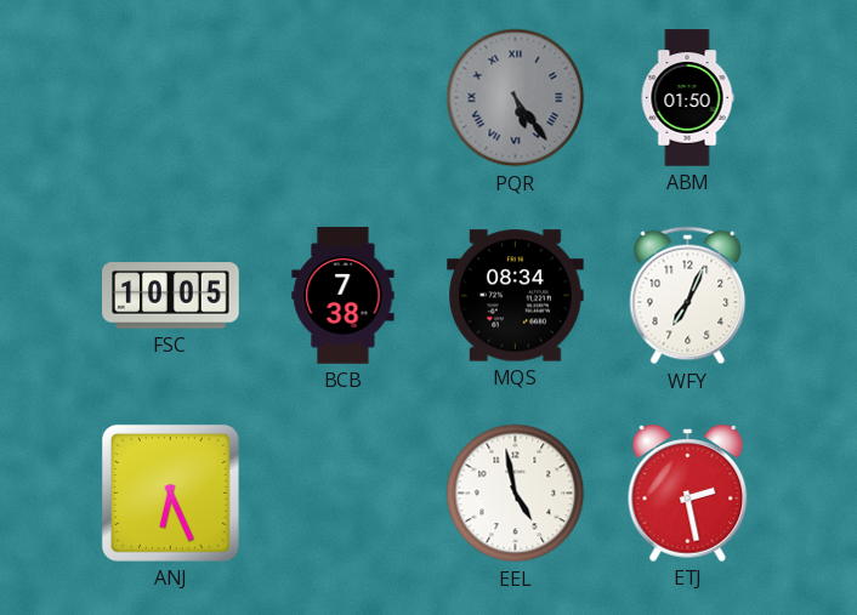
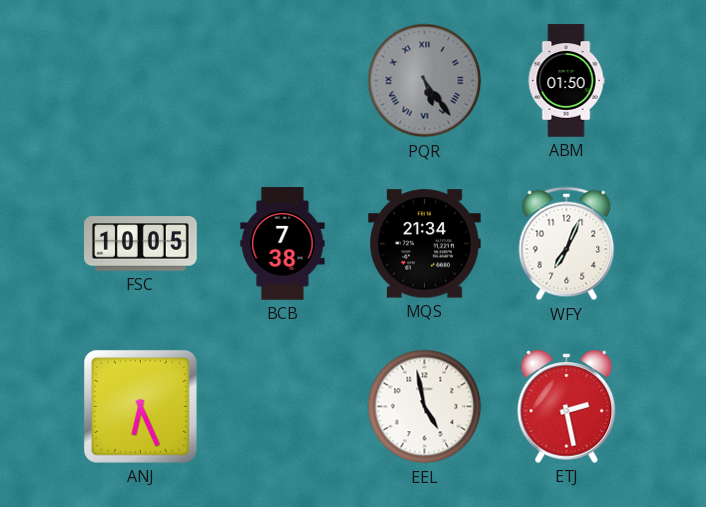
MQS: 08:34 -> 21:34
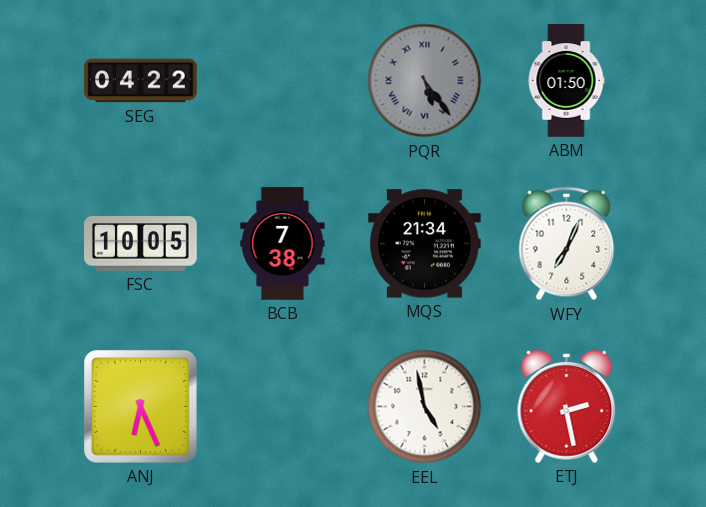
SEG: none -> 04:22
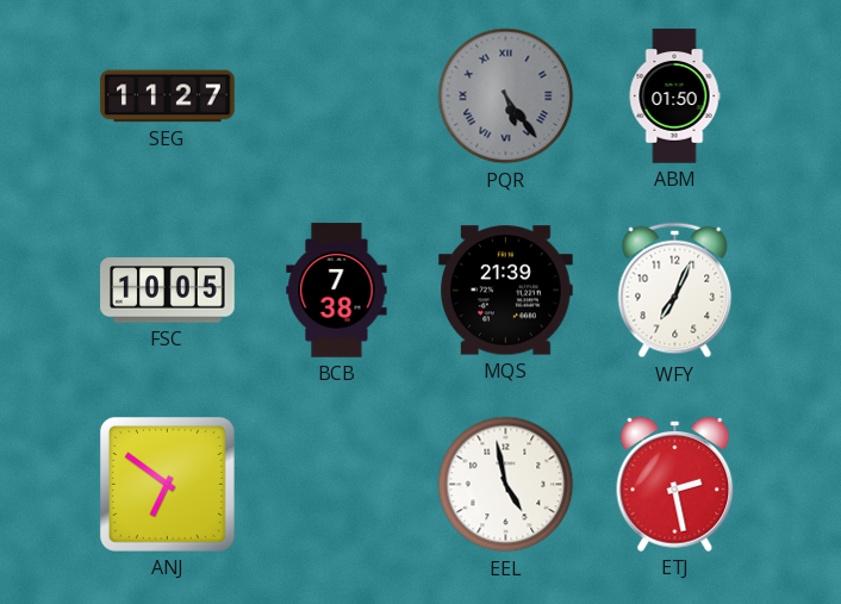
SEG: 04:22 -> 11:27
MQS: 21:34 -> 21:39
ANJ: 6:26 -> 6:51
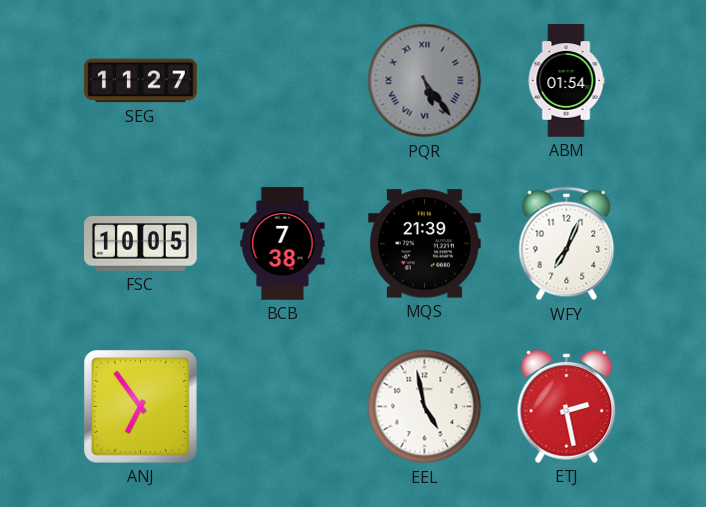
ABM: 01:50 -> 01:54
ANJ: 6:51 -> 6:54
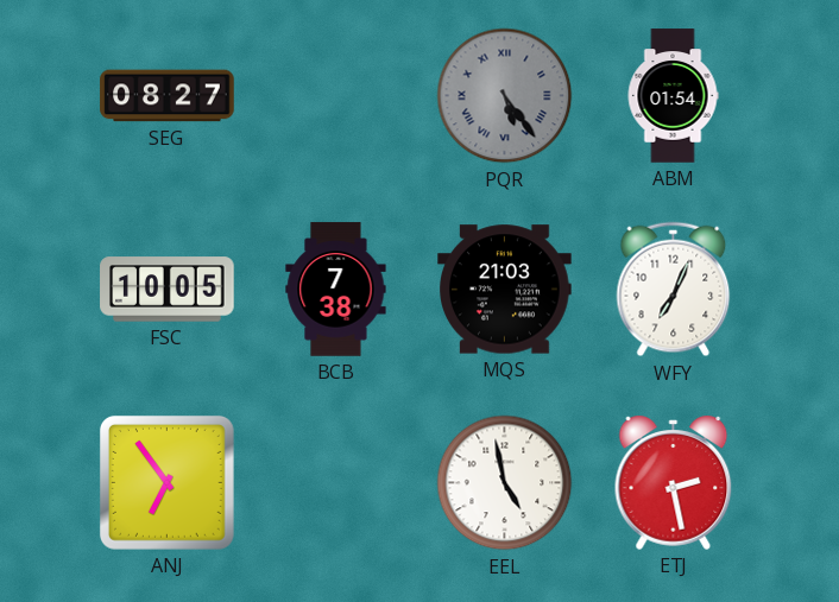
SEG: 11:27 -> 08:27
MQS: 21:39 -> 21:03
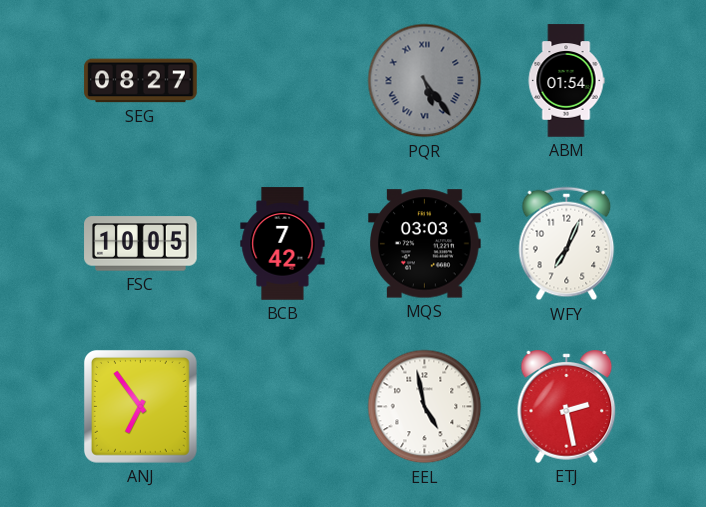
BCB: 7:38 -> 7:42
MQS: 21:03 -> 03:03
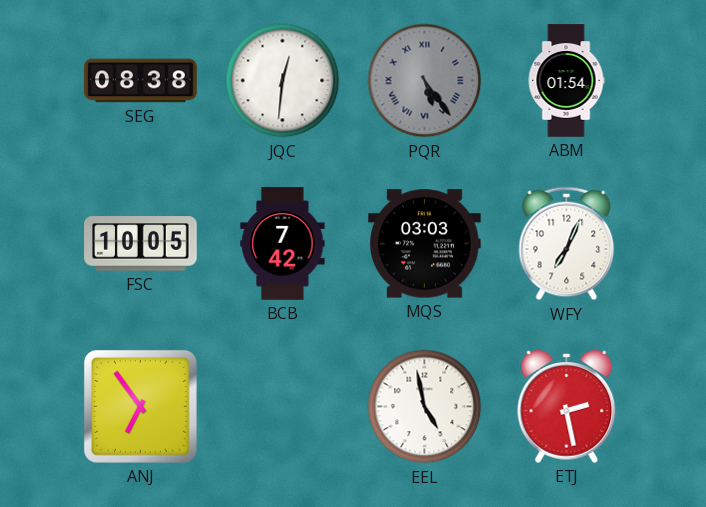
SEG: 08:27 -> 08:38
JQC: none -> 12:31
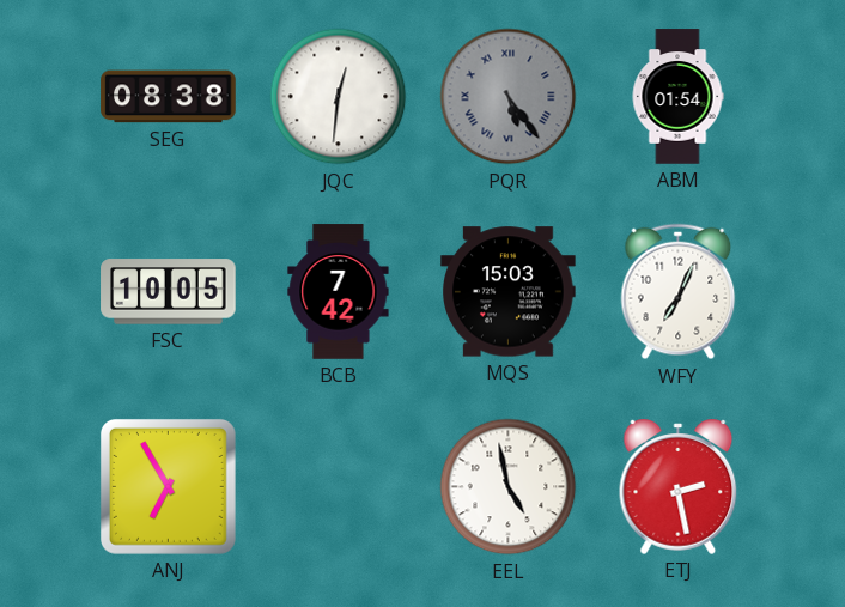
MQS: 03:03 -> 15:03
ANJ: 6:54 -> 6:55
